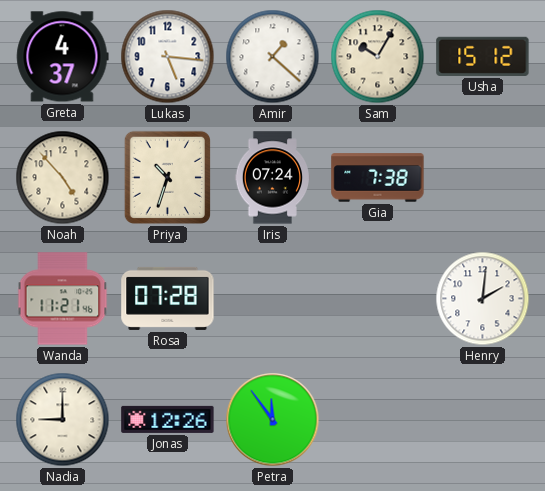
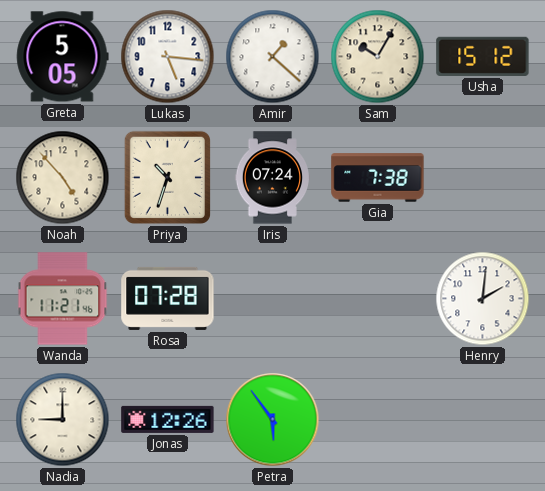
Greta: 4:37 -> 5:05
Petra: 11:54 -> 5:54
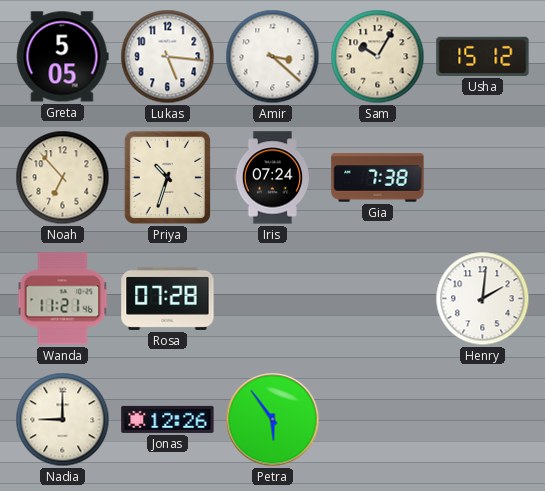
Amir: 1:22 -> 3:22
Noah: 4:53 -> 6:53
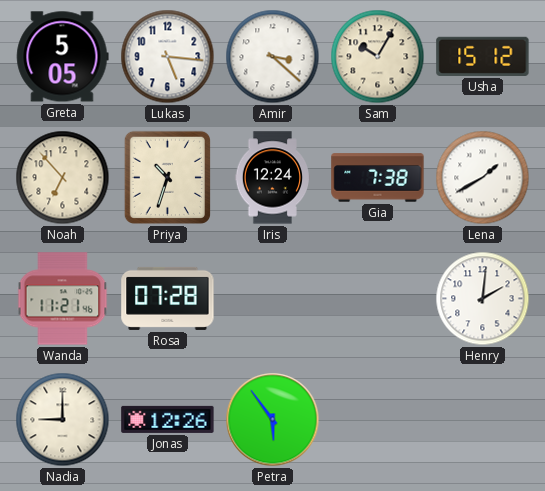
Iris: 07:24 -> 12:24
Lena: none -> 1:40
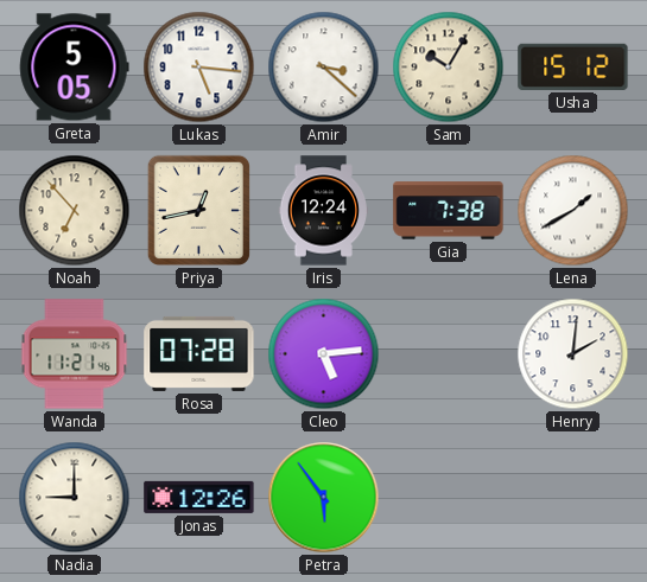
Priya: 10:33 -> 12:43
Cleo: none -> 5:14
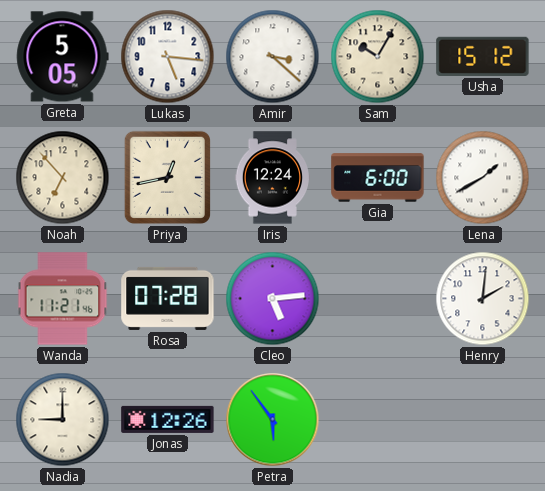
Gia: 7:38 -> 6:00
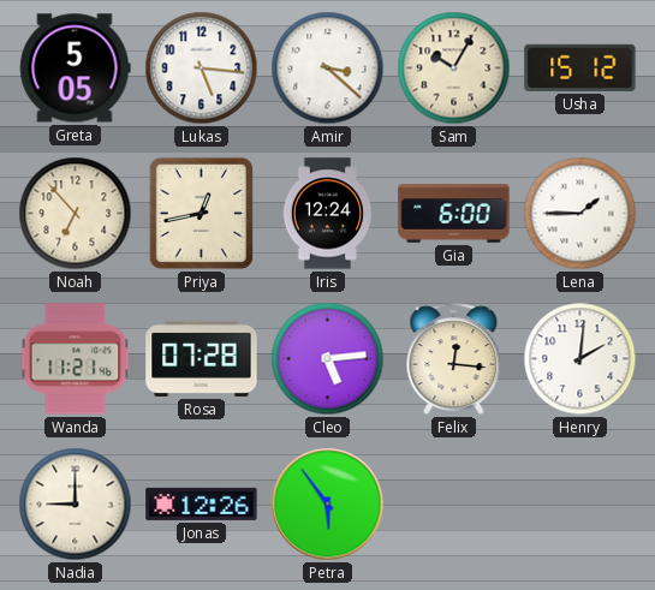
Lena: 1:40 -> 1:45
Felix: none -> 12:16
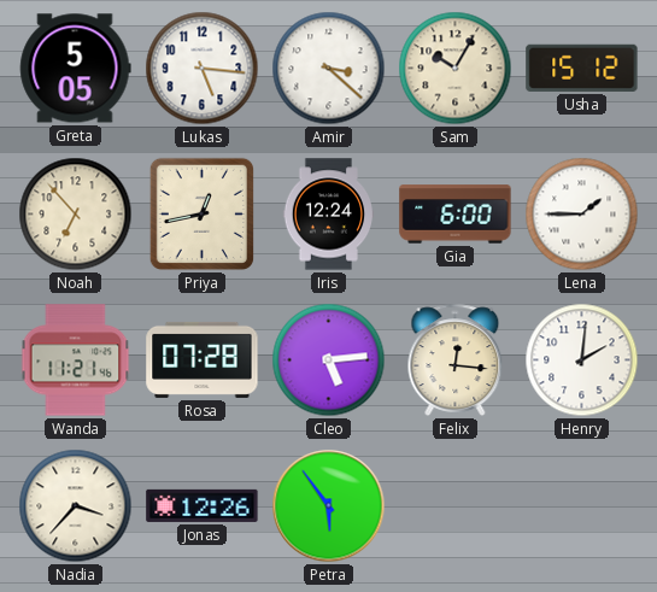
Nadia: 9:00 -> 3:37
